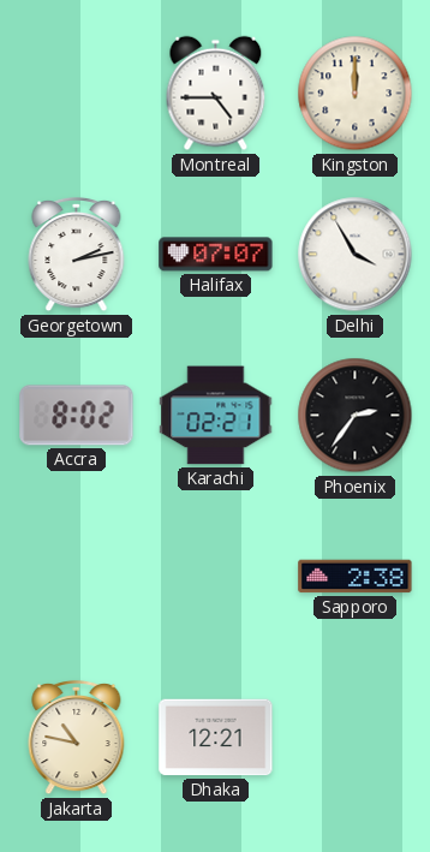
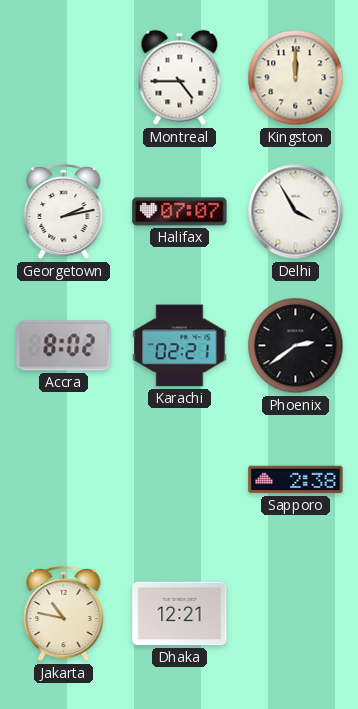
Phoenix: 2:36 -> 2:39
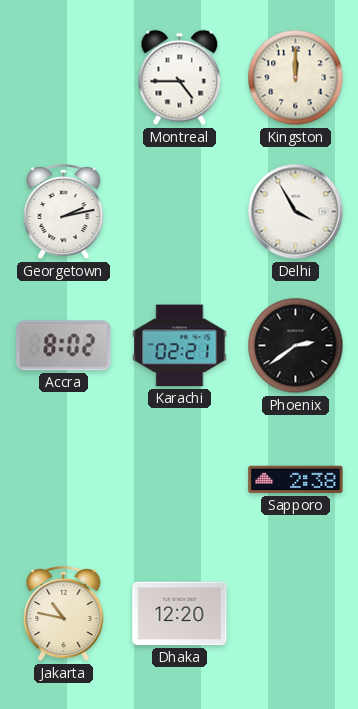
Halifax: 07:07 -> none
Dhaka: 12:21 -> 12:20
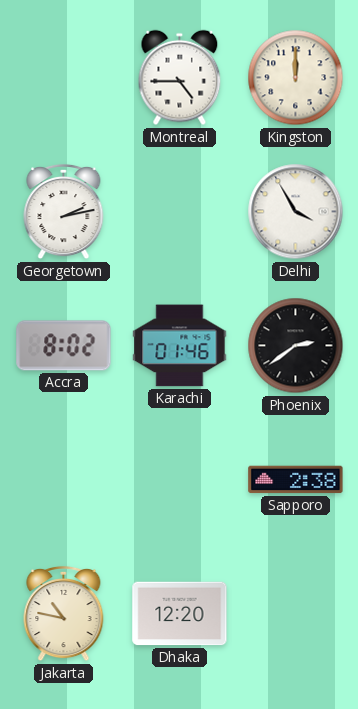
Karachi: 02:21 -> 01:46
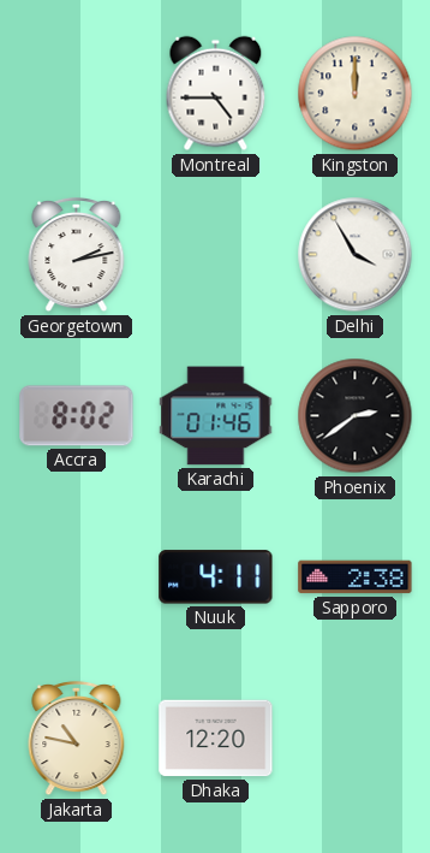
Nuuk: none -> 4:11
